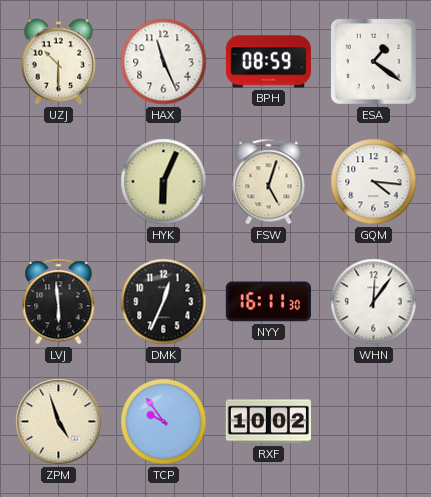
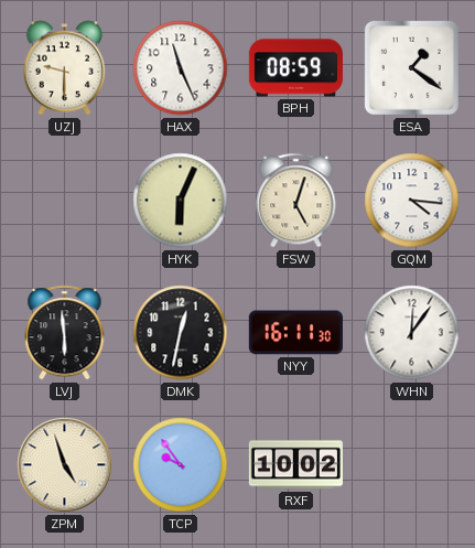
UZJ: 10:30 -> 9:30
DMK: 12:34 -> 12:32
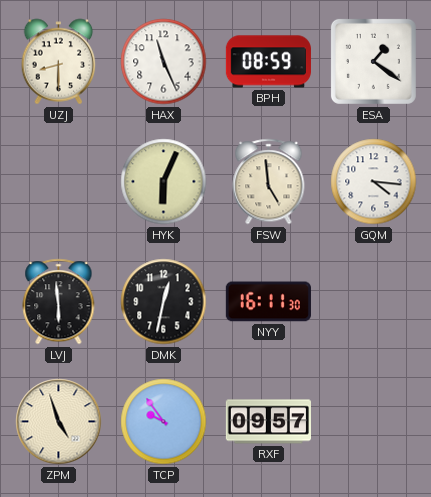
UZJ: 9:30 -> 8:30
FSW: 5:03 -> 4:59
WHN: 12:06 -> none
RXF: 10:02 -> 09:57
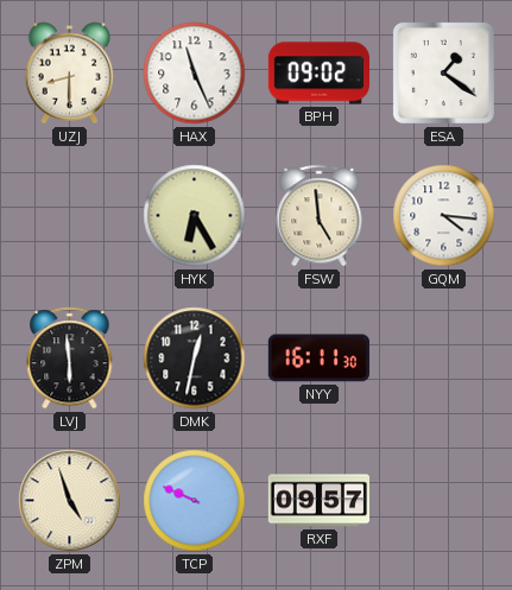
BPH: 08:59 -> 09:02
HYK: 6:04 -> 6:25
TCP: 9:54 -> 9:49
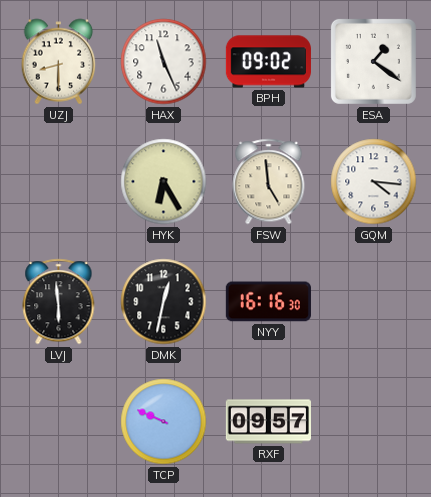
NYY: 16:11 -> 16:16
ZPM: 4:57 -> none
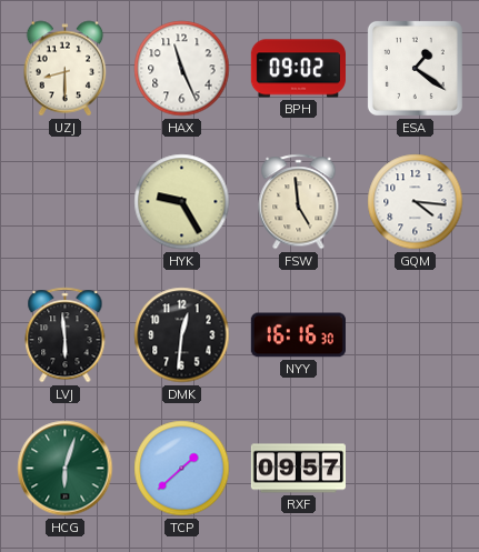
HYK: 6:25 -> 9:25
DMK: 12:32 -> 12:31
HCG: none -> 6:03
TCP: 9:49 -> 1:38
